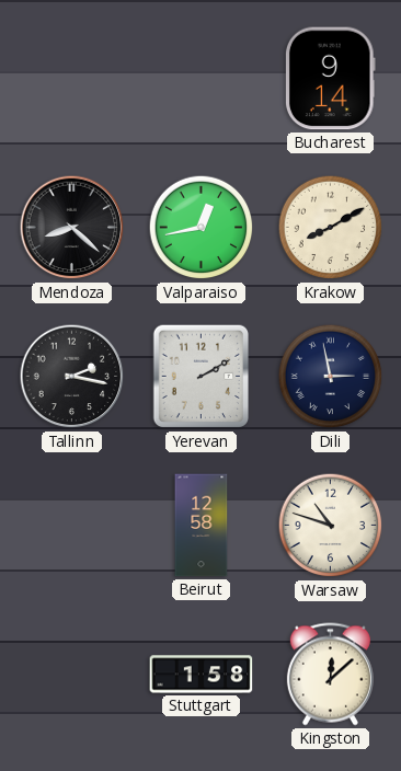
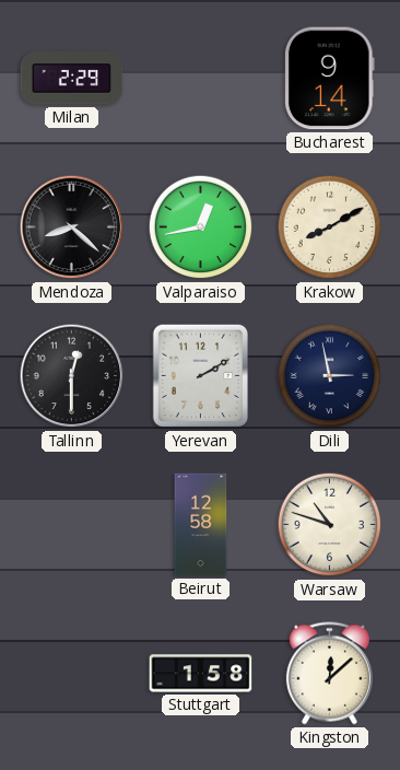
Milan: none -> 2:29
Tallinn: 2:17 -> 12:30
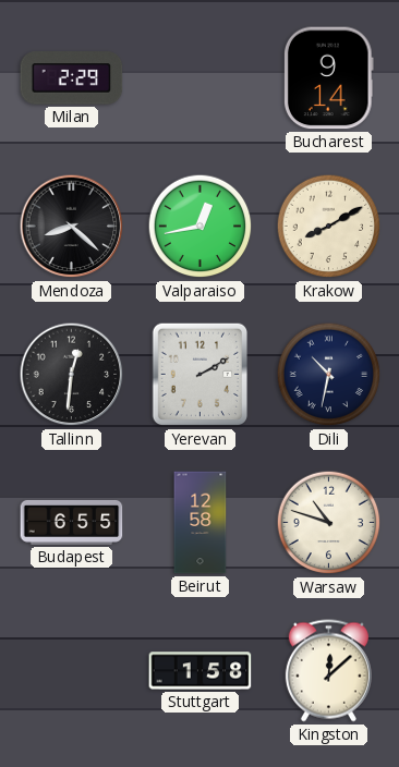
Tallinn: 12:30 -> 12:31
Dili: 2:58 -> 10:32
Budapest: none -> 6:55
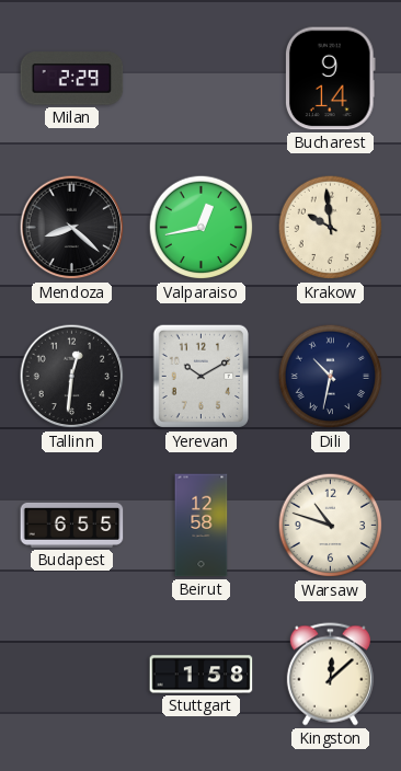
Krakow: 8:10 -> 9:59
Yerevan: 2:10 -> 10:10
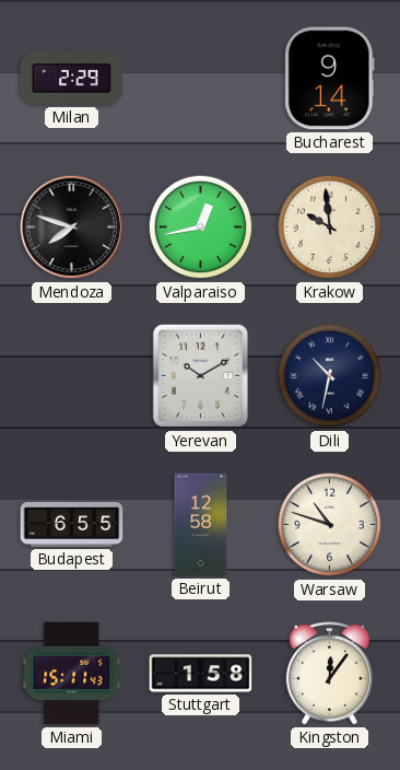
Mendoza: 8:22 -> 7:48
Tallinn: 12:31 -> none
Miami: none -> 15:11
Kingston: 12:08 -> 12:06
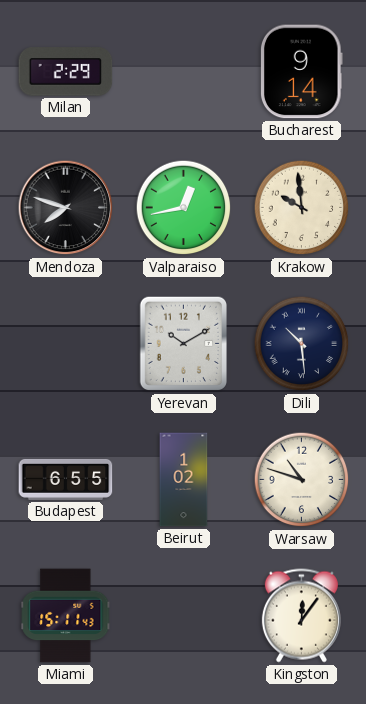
Dili: 10:32 -> 10:29
Beirut: 12:58 -> 1:02
Stuttgart: 1:58 -> none
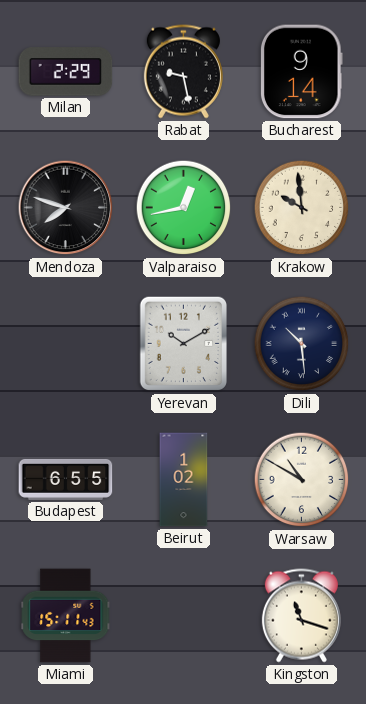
Rabat: none -> 9:28
Warsaw: 10:48 -> 10:50
Kingston: 12:06 -> 11:18
